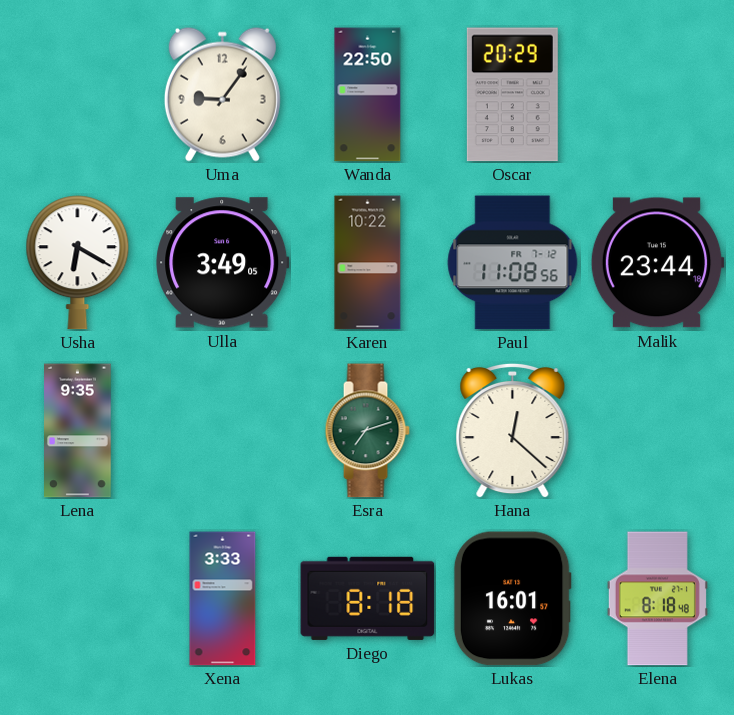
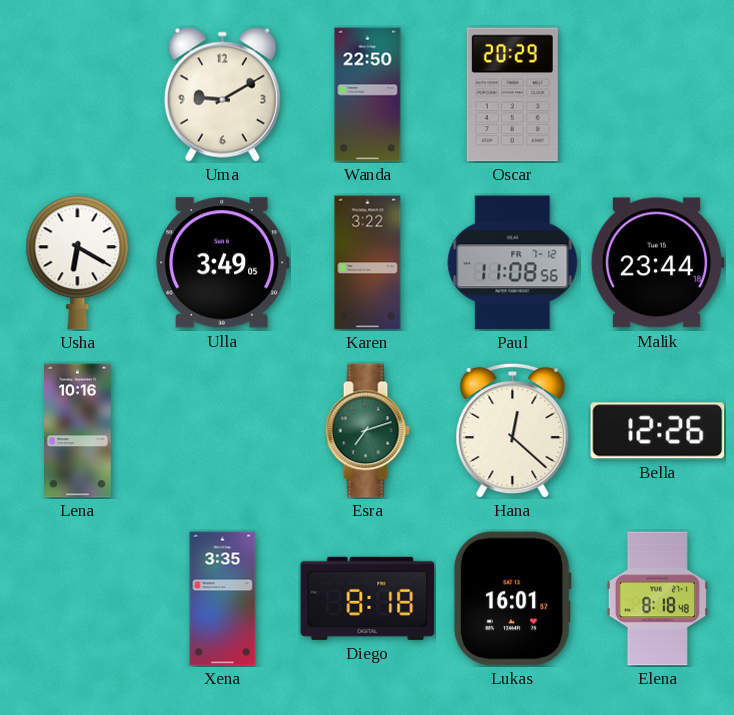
Uma: 9:06 -> 9:10
Karen: 10:22 -> 3:22
Lena: 9:35 -> 10:16
Bella: none -> 12:26
Xena: 3:33 -> 3:35
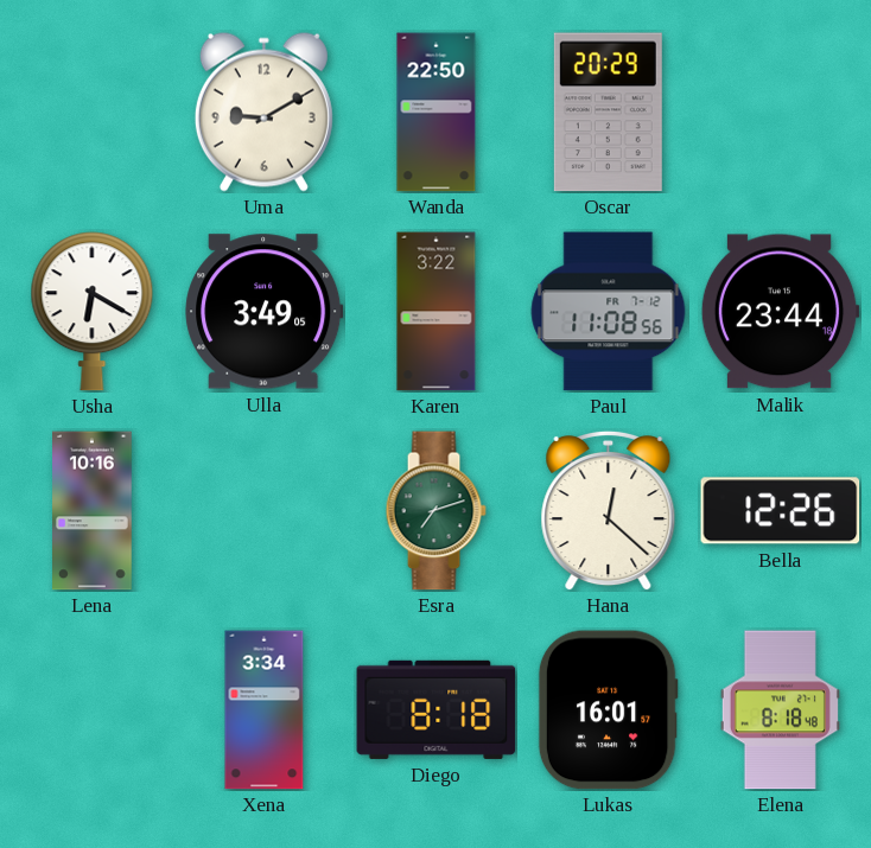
Xena: 3:35 -> 3:34
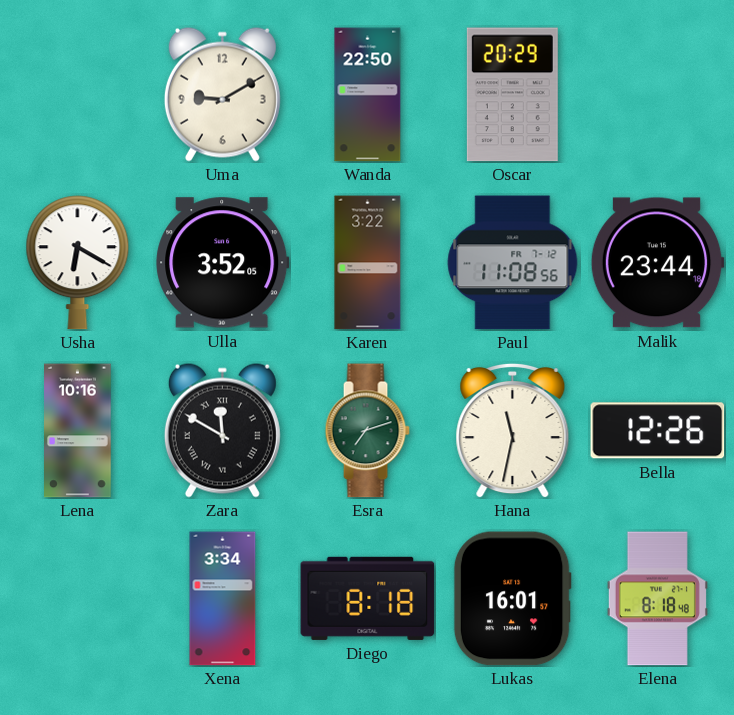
Ulla: 3:49 -> 3:52
Zara: none -> 11:50
Hana: 12:22 -> 11:32
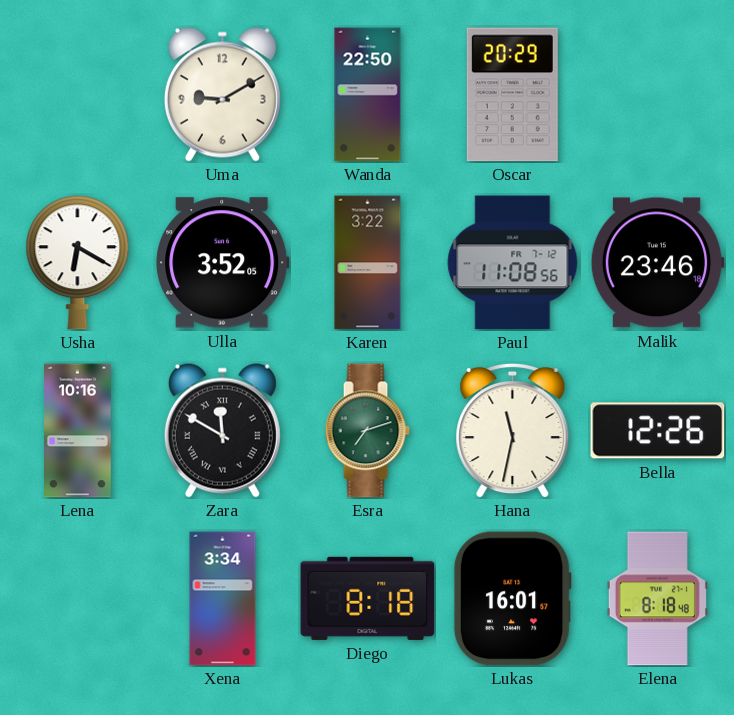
Malik: 23:44 -> 23:46
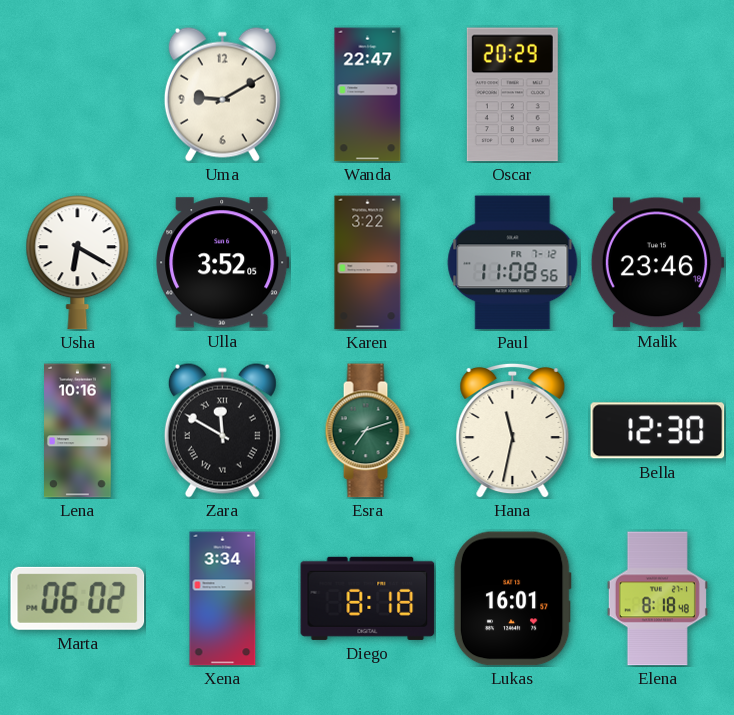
Wanda: 22:50 -> 22:47
Bella: 12:26 -> 12:30
Marta: none -> 06:02
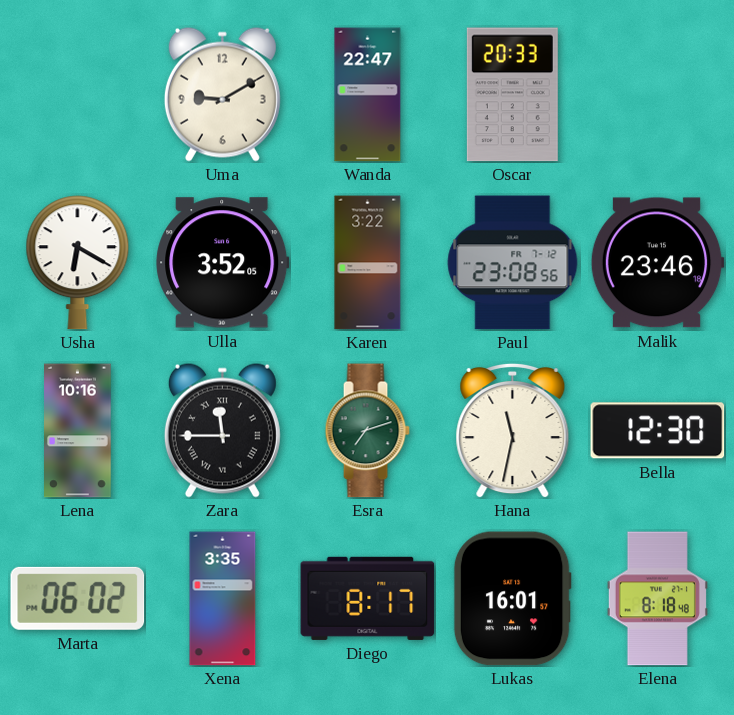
Oscar: 20:29 -> 20:33
Paul: 11:08 -> 23:08
Zara: 11:50 -> 11:45
Xena: 3:34 -> 3:35
Diego: 8:18 -> 8:17
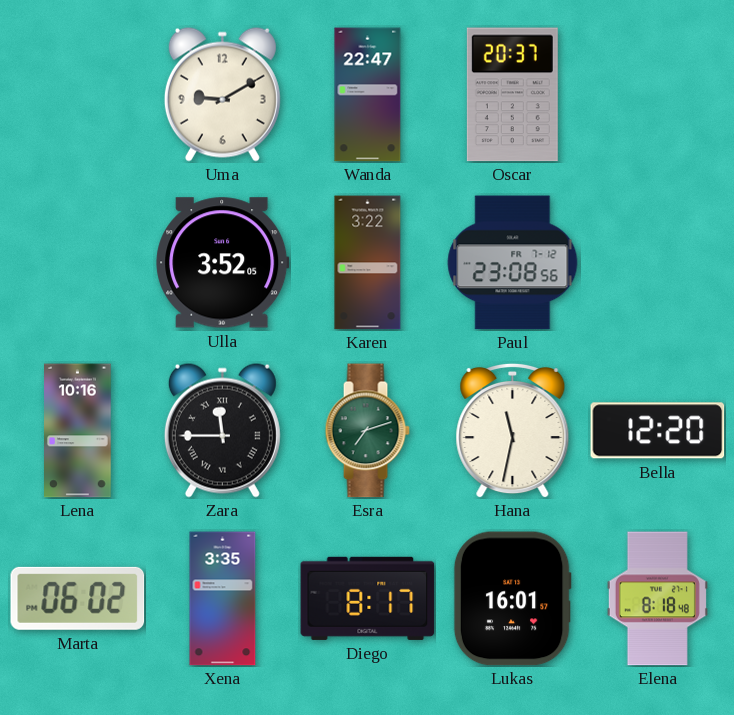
Oscar: 20:33 -> 20:37
Usha: 6:20 -> none
Malik: 23:46 -> none
Bella: 12:30 -> 12:20
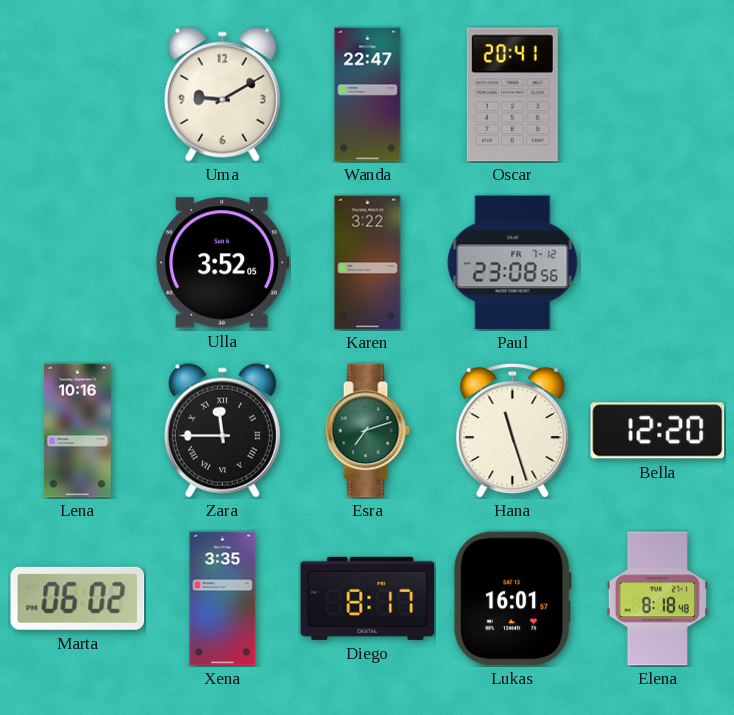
Oscar: 20:37 -> 20:41
Hana: 11:32 -> 11:27
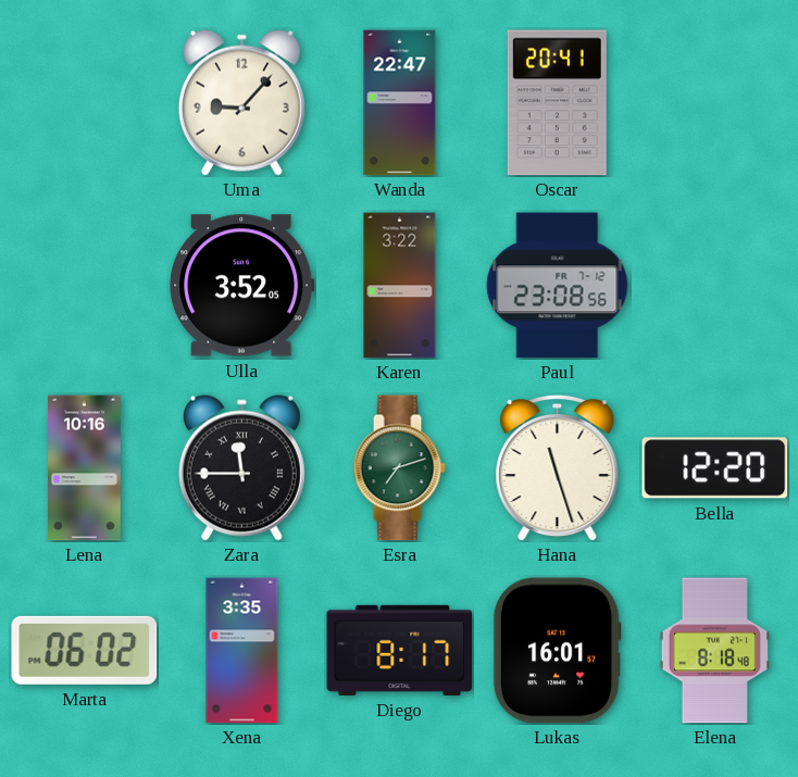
Uma: 9:10 -> 9:07
